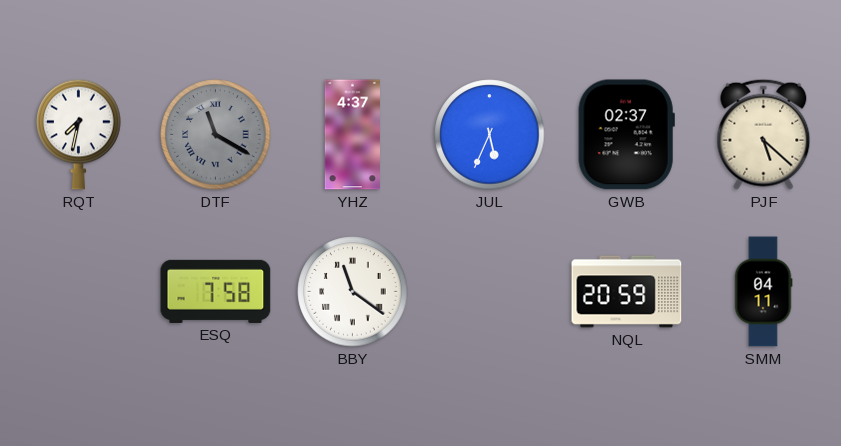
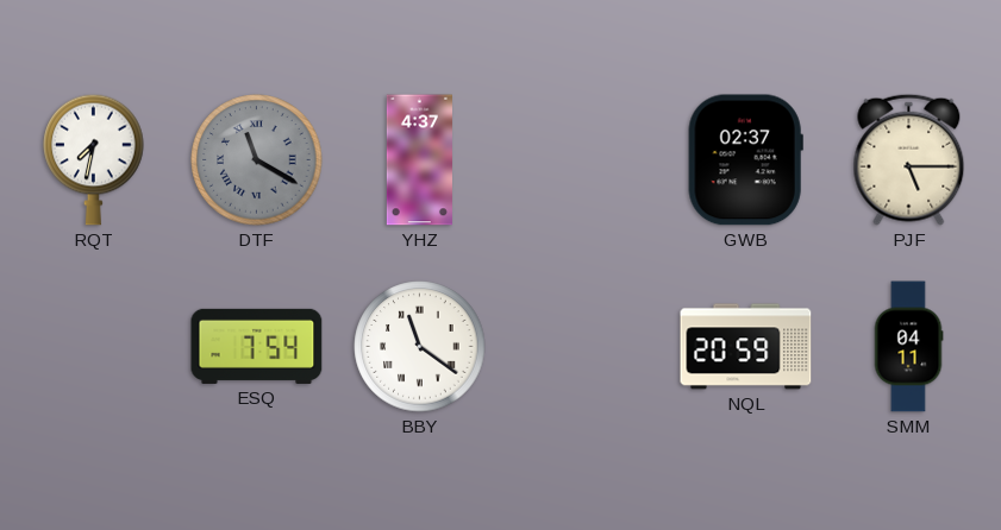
JUL: 5:34 -> none
PJF: 5:22 -> 5:15
ESQ: 7:58 -> 7:54
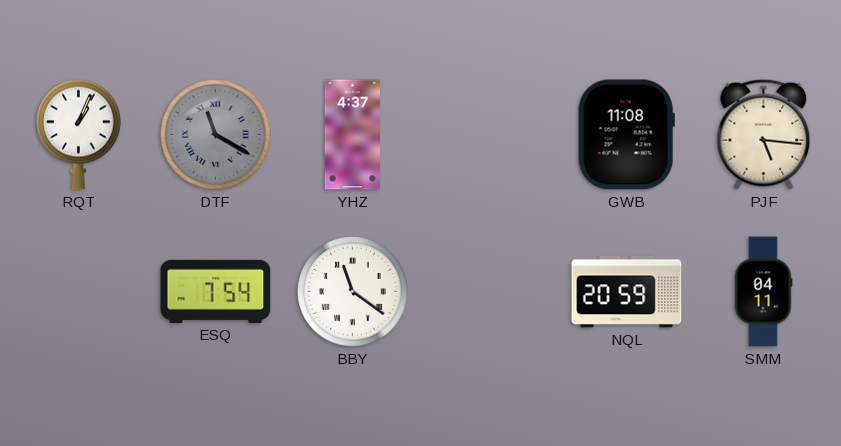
RQT: 7:32 -> 1:04
GWB: 02:37 -> 11:08
PJF: 5:15 -> 5:16
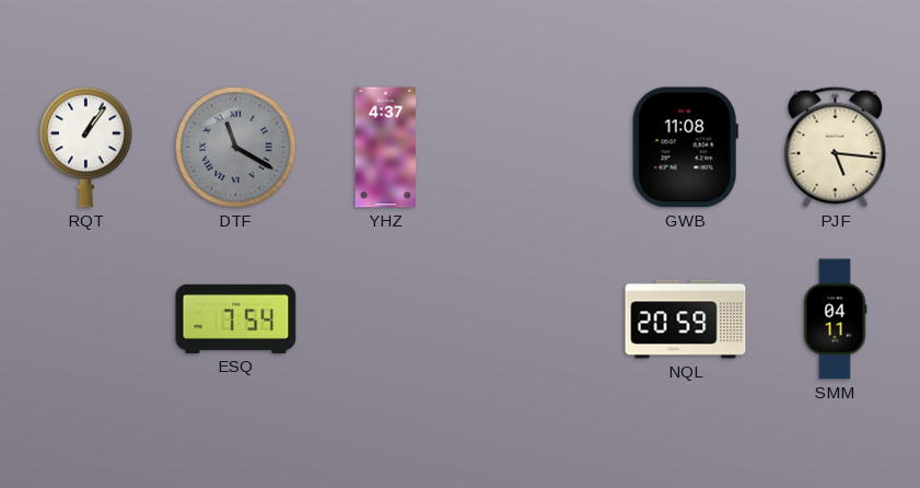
RQT: 1:04 -> 1:06
BBY: 11:21 -> none
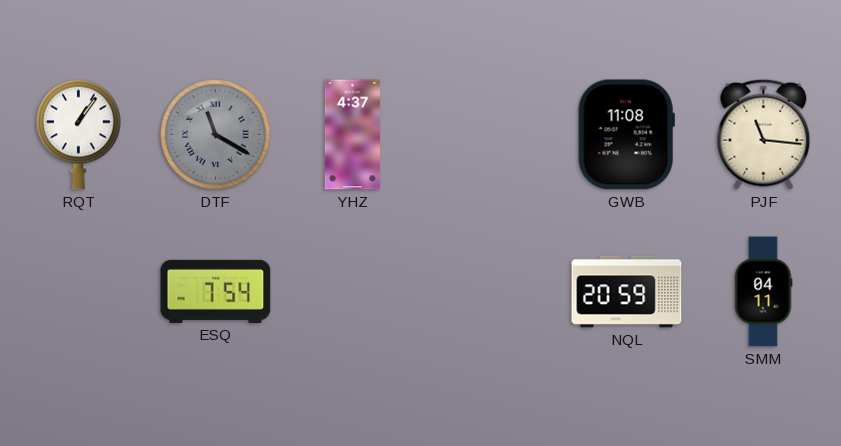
PJF: 5:16 -> 11:16
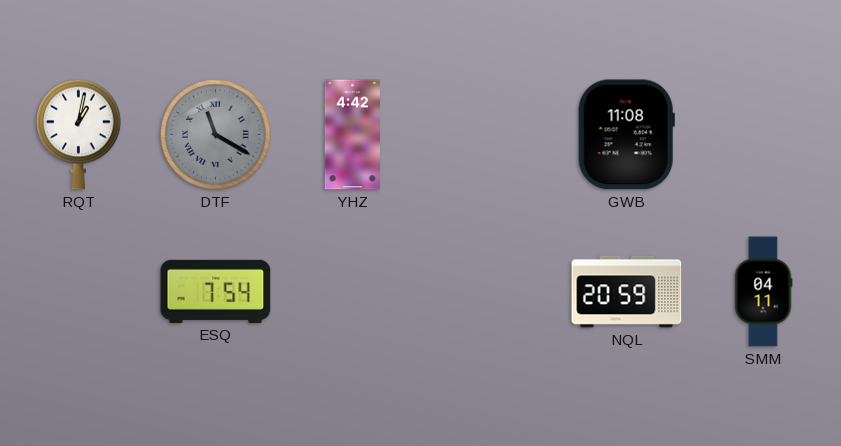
RQT: 1:06 -> 1:02
YHZ: 4:37 -> 4:42
PJF: 11:16 -> none
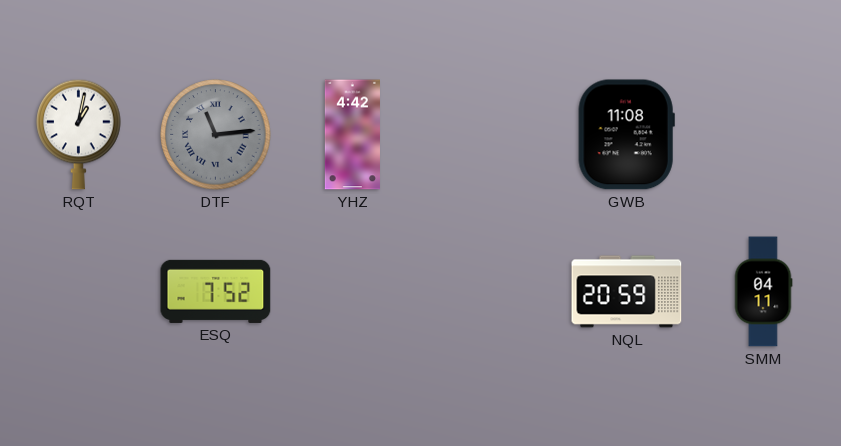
DTF: 11:20 -> 11:14
ESQ: 7:54 -> 7:52
